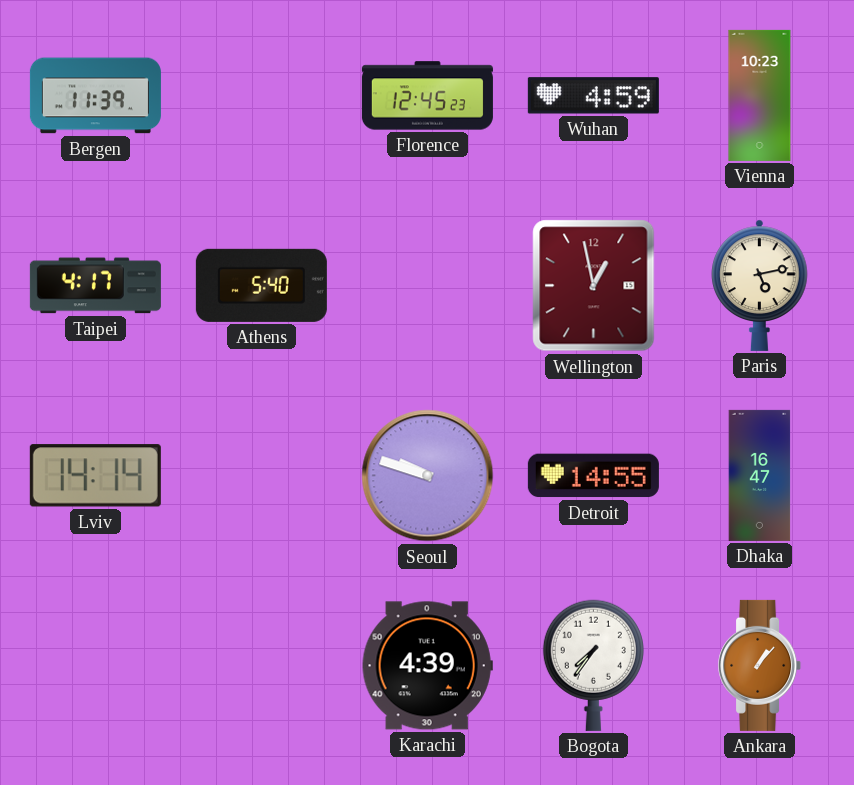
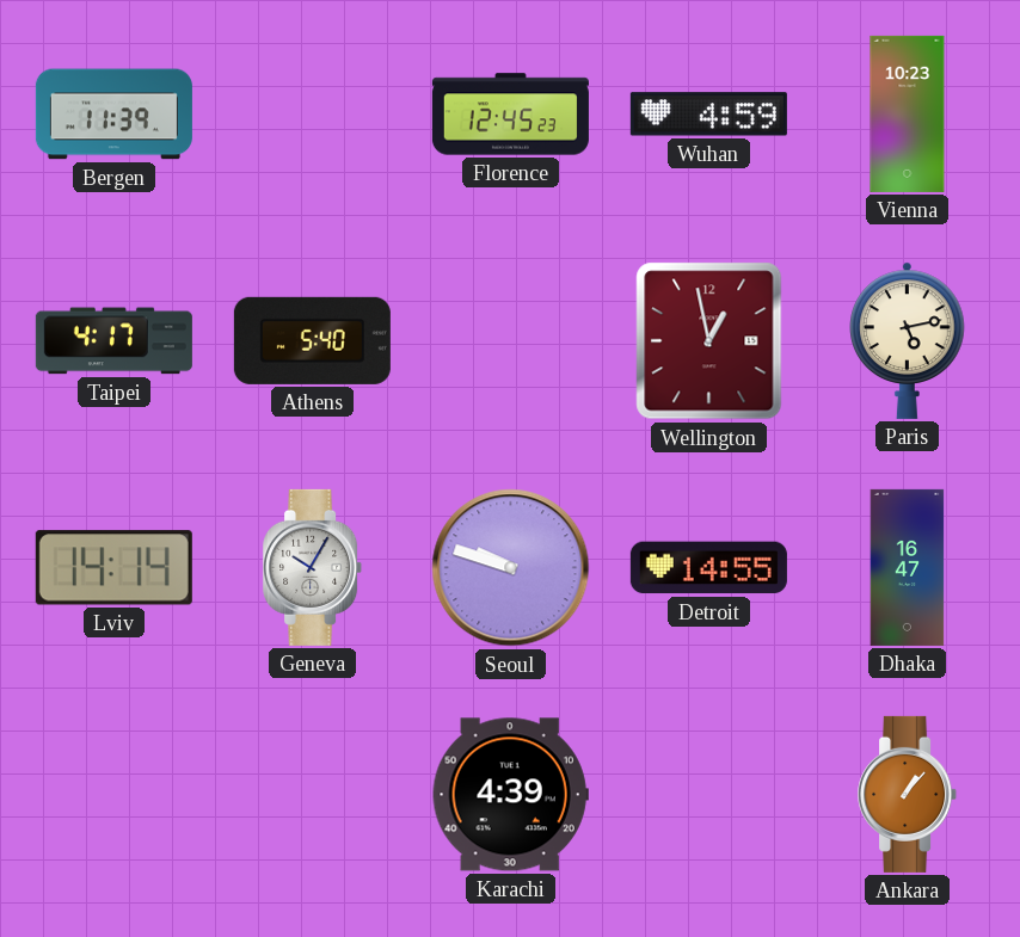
Geneva: none -> 10:05
Bogota: 7:36 -> none
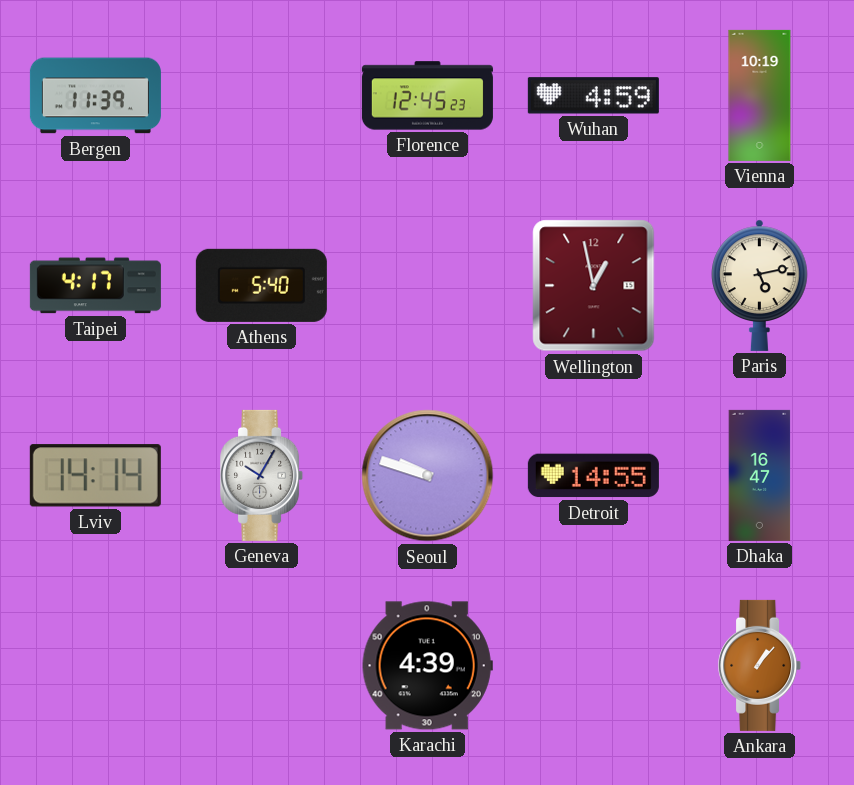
Vienna: 10:23 -> 10:19
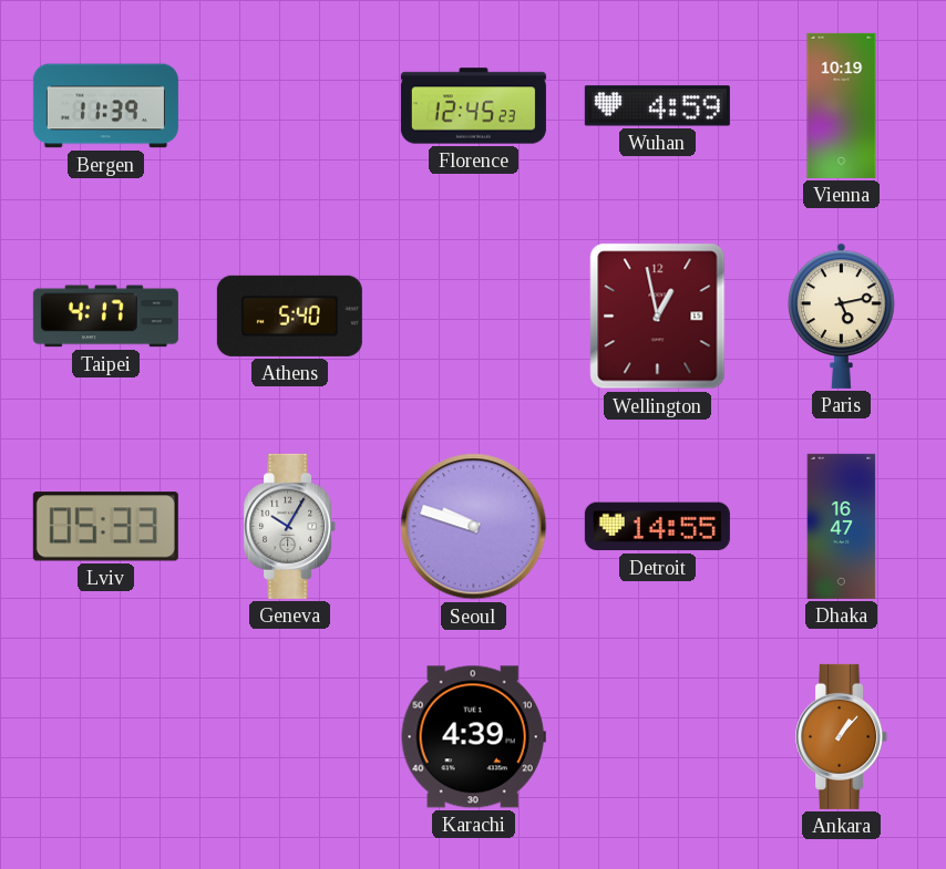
Lviv: 14:14 -> 05:33
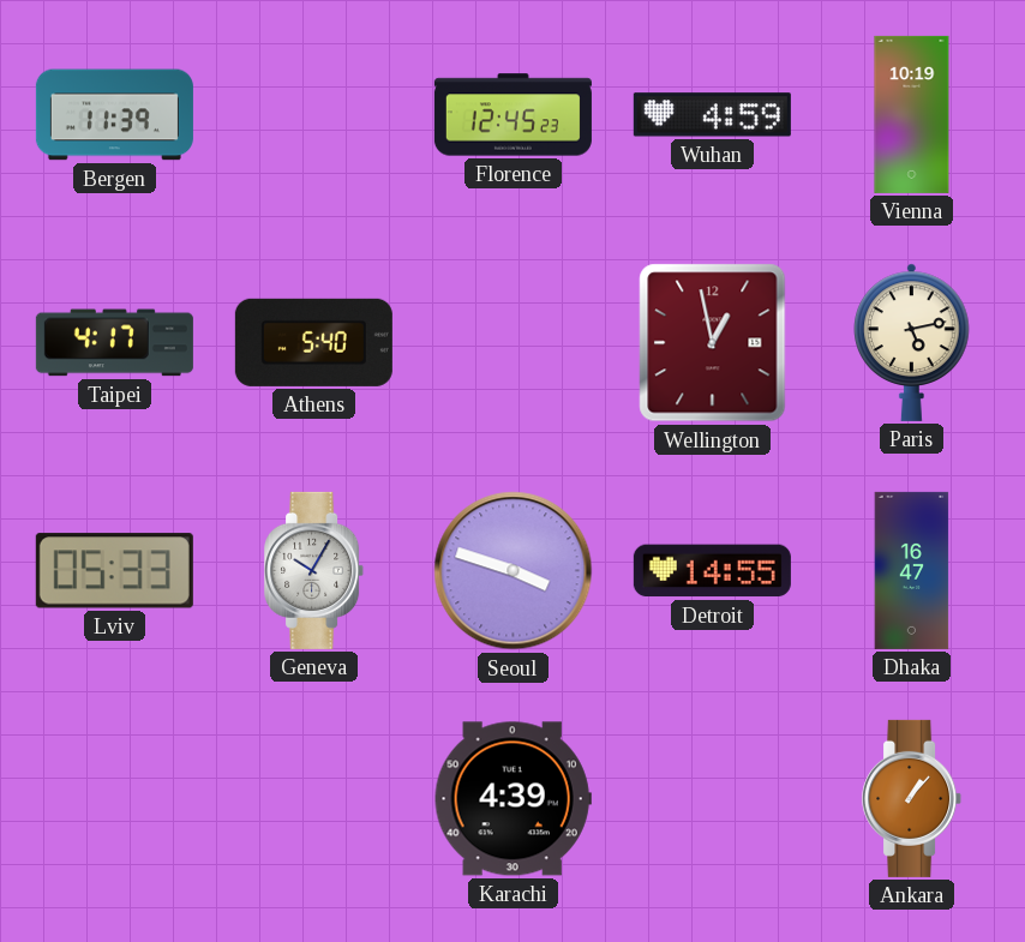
Seoul: 9:48 -> 3:48
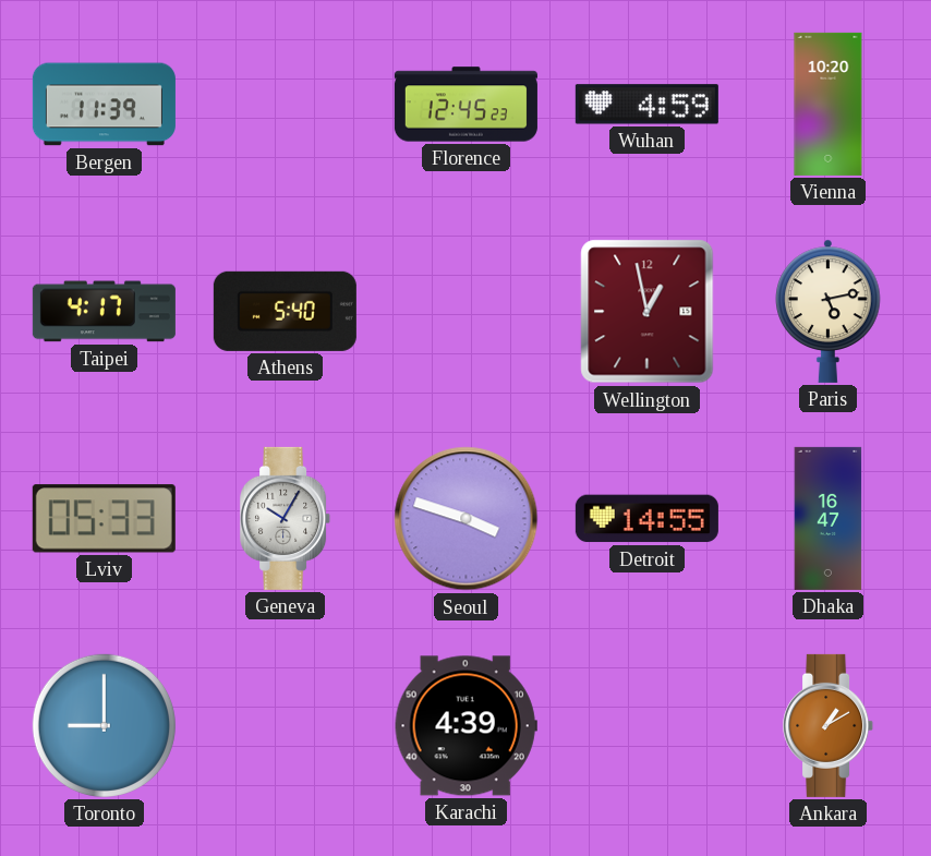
Vienna: 10:19 -> 10:20
Toronto: none -> 9:00
Ankara: 1:07 -> 1:10
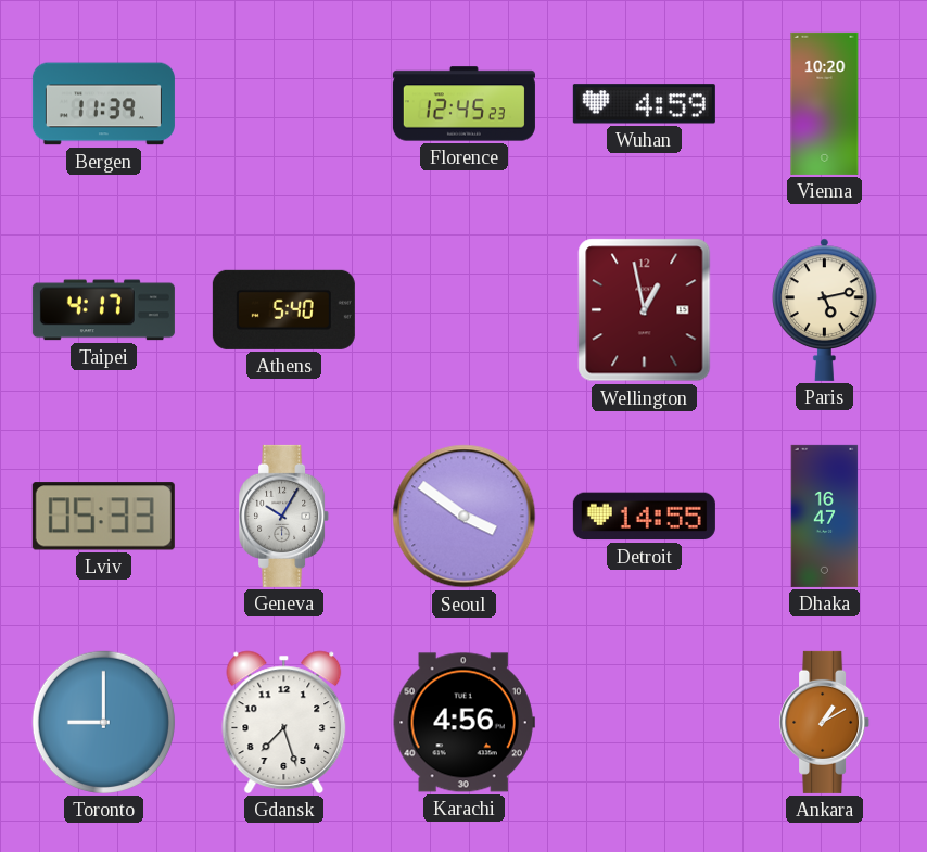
Seoul: 3:48 -> 3:51
Gdansk: none -> 7:27
Karachi: 4:39 -> 4:56
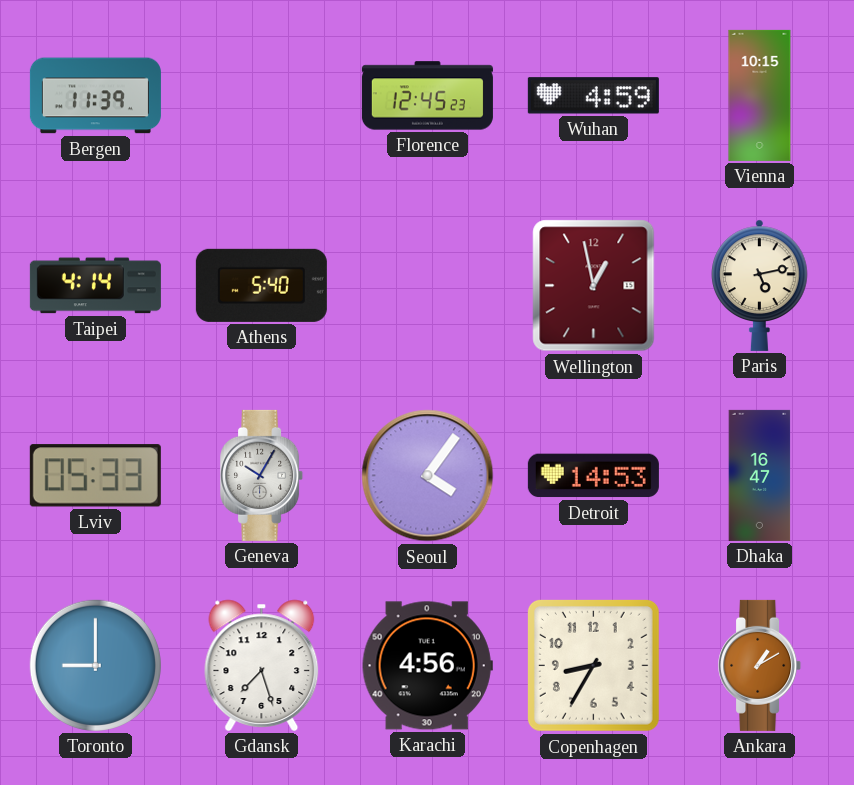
Vienna: 10:20 -> 10:15
Taipei: 4:17 -> 4:14
Seoul: 3:51 -> 4:06
Detroit: 14:55 -> 14:53
Copenhagen: none -> 8:35
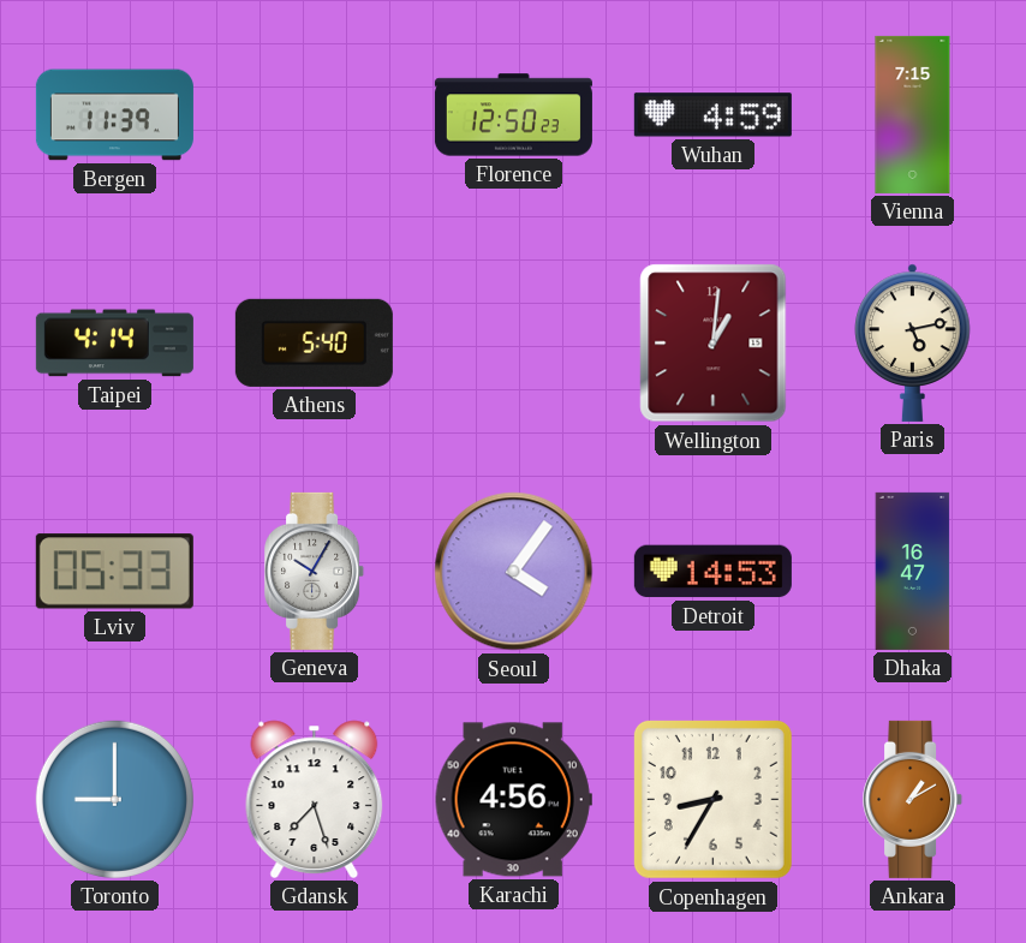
Florence: 12:45 -> 12:50
Vienna: 10:15 -> 7:15
Wellington: 12:58 -> 1:01
